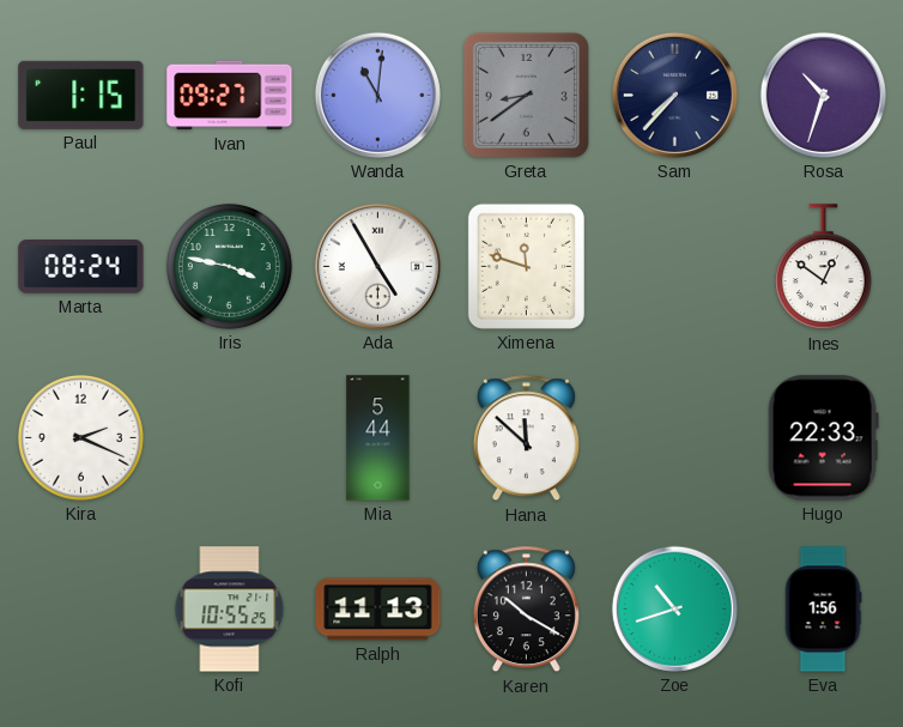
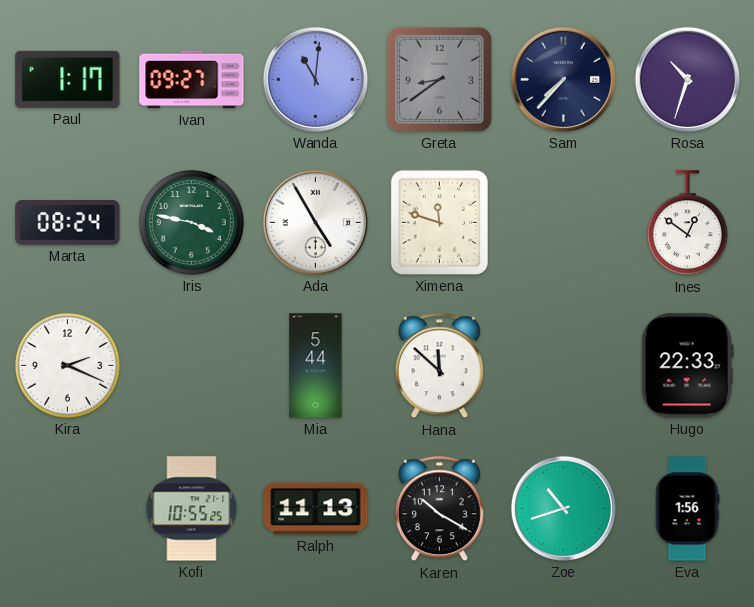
Paul: 1:15 -> 1:17
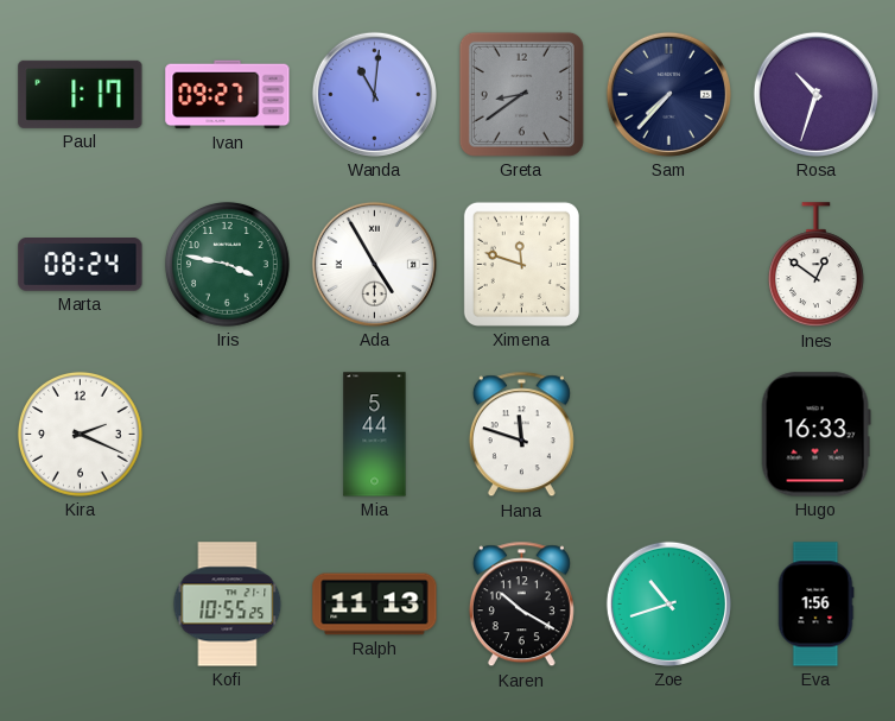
Hana: 11:52 -> 11:48
Hugo: 22:33 -> 16:33
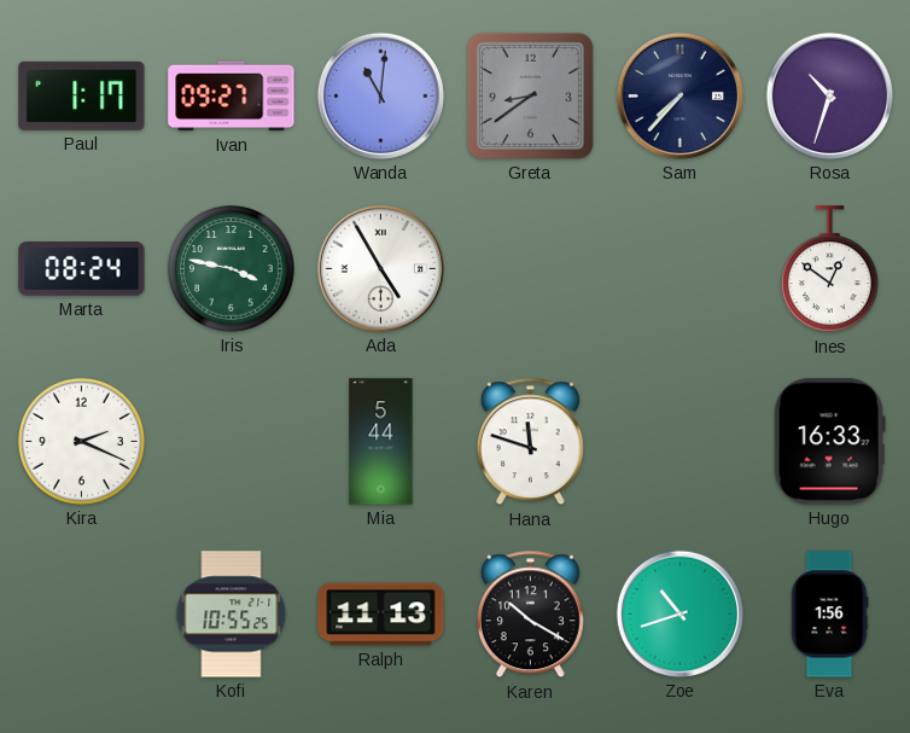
Ximena: 11:48 -> none
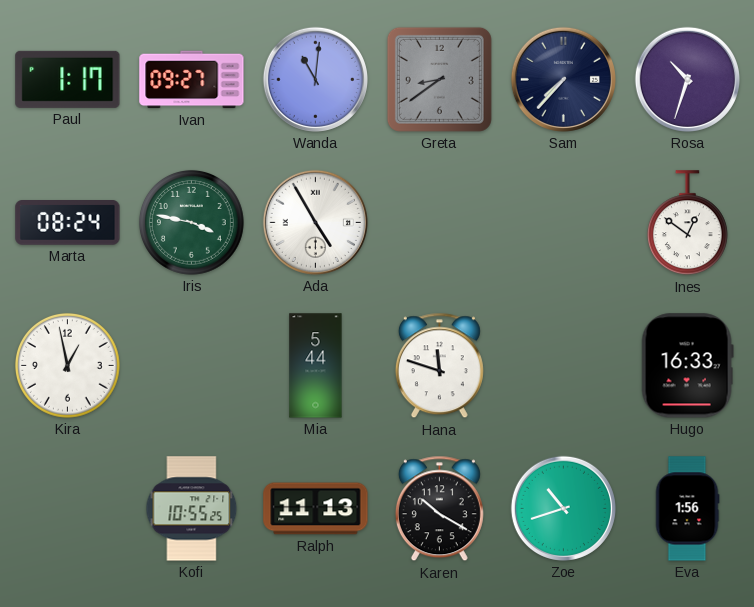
Kira: 2:19 -> 12:58
